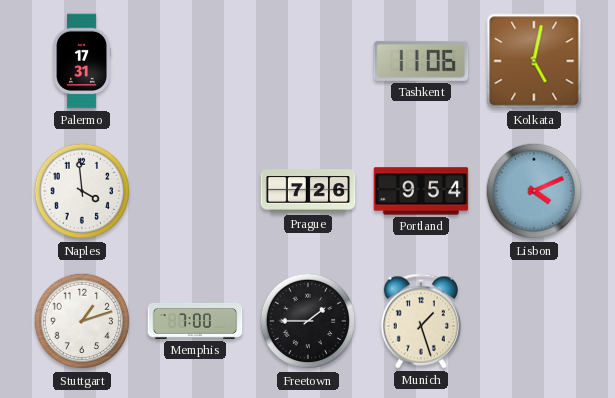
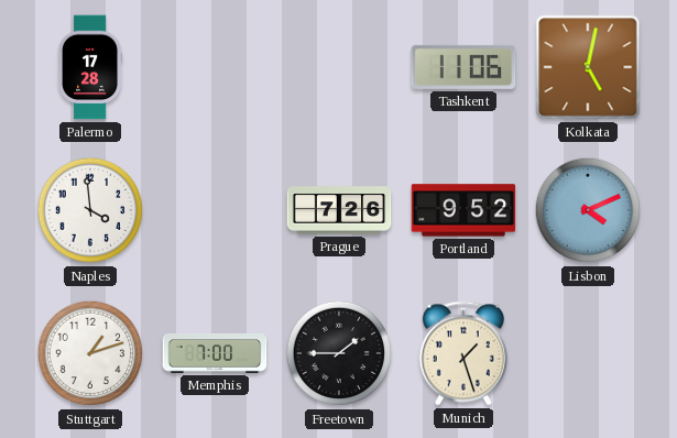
Palermo: 17:31 -> 17:28
Portland: 9:54 -> 9:52
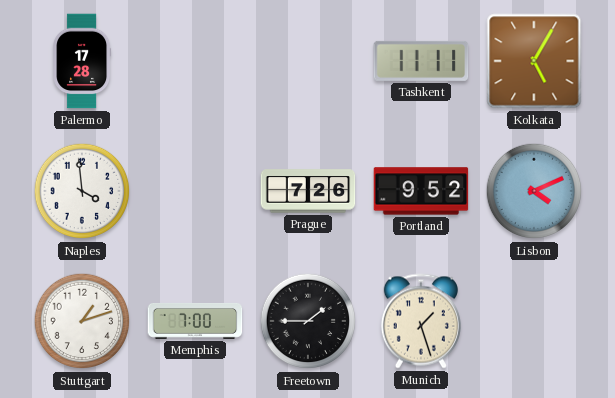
Tashkent: 11:06 -> 11:11
Kolkata: 5:02 -> 5:05
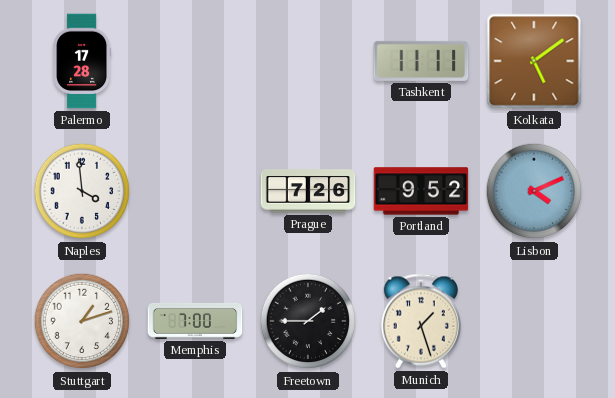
Kolkata: 5:05 -> 5:09
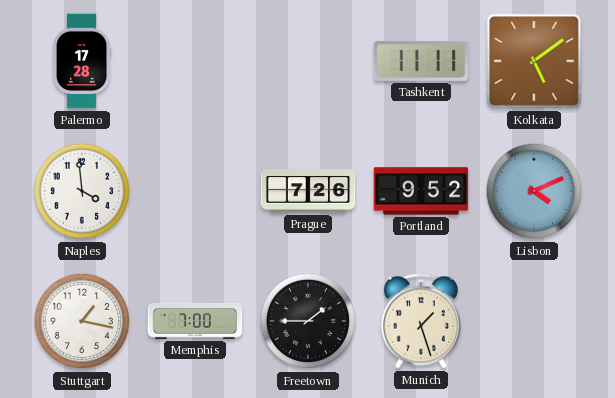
Stuttgart: 1:12 -> 1:17
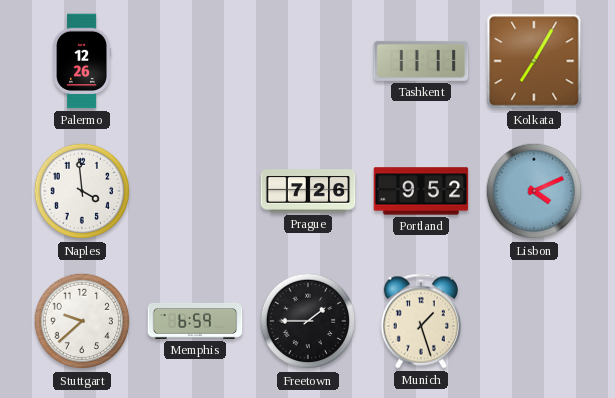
Palermo: 17:28 -> 12:26
Kolkata: 5:09 -> 7:05
Stuttgart: 1:17 -> 9:38
Memphis: 7:00 -> 6:59
